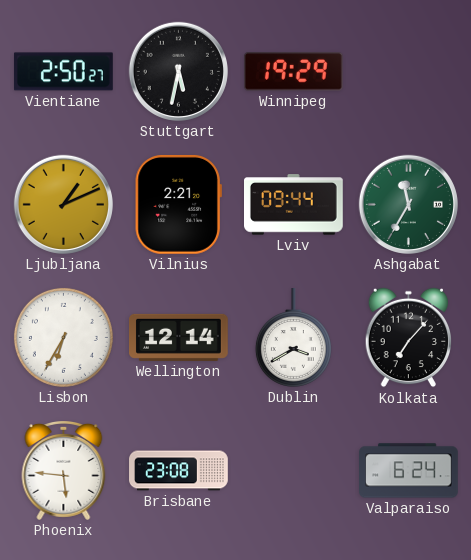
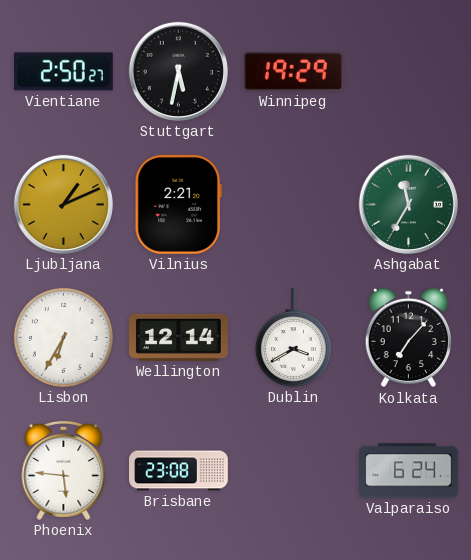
Lviv: 09:44 -> none
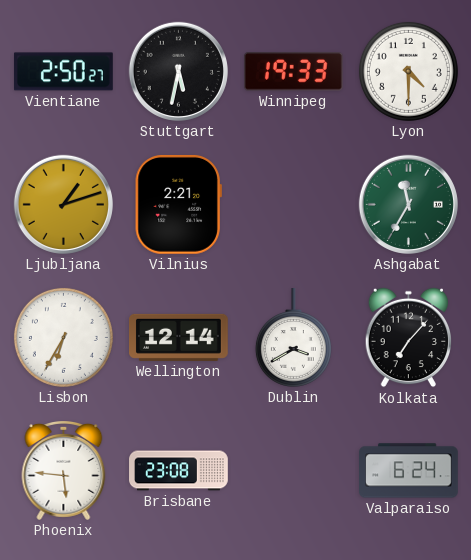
Winnipeg: 19:29 -> 19:33
Lyon: none -> 4:30
Ljubljana: 1:11 -> 1:12
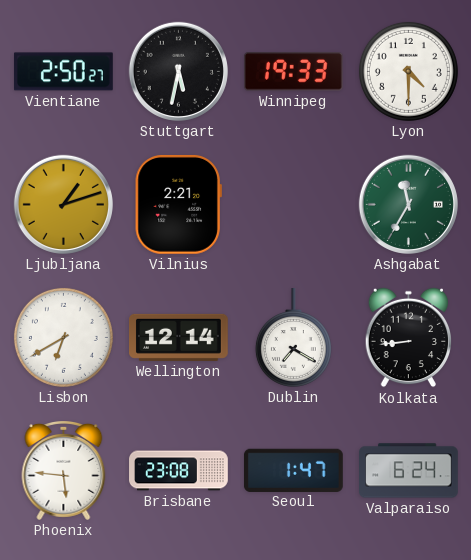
Lisbon: 6:35 -> 6:40
Dublin: 3:40 -> 7:20
Kolkata: 7:07 -> 8:44
Seoul: none -> 1:47
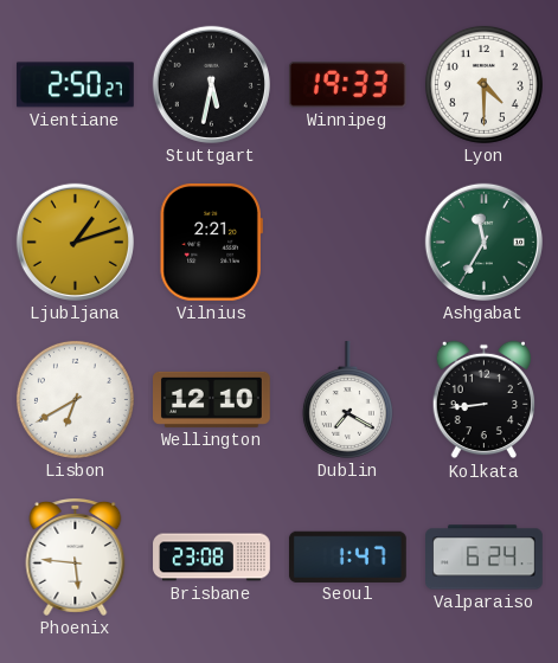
Wellington: 12:14 -> 12:10
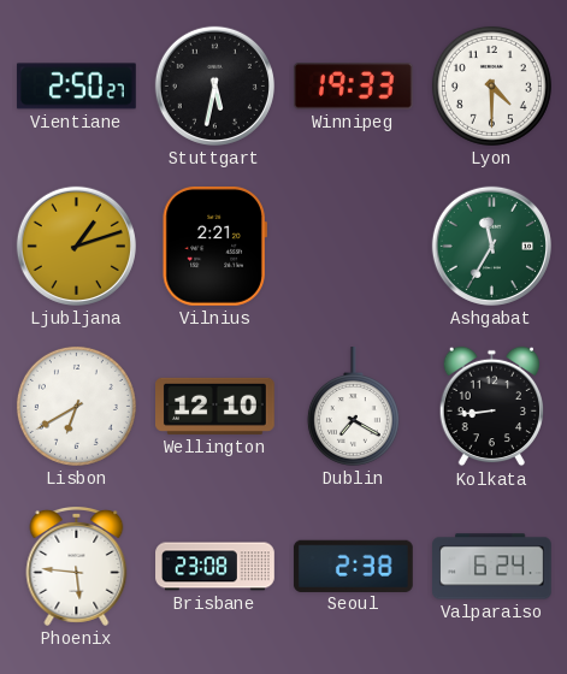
Seoul: 1:47 -> 2:38
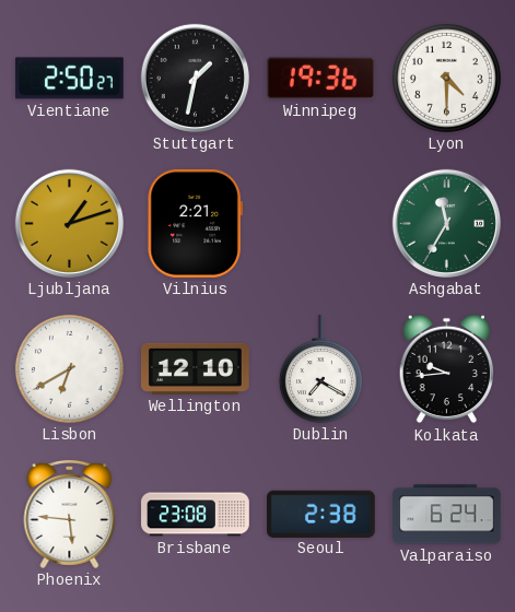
Stuttgart: 5:32 -> 1:32
Winnipeg: 19:33 -> 19:36
Kolkata: 8:44 -> 9:44
